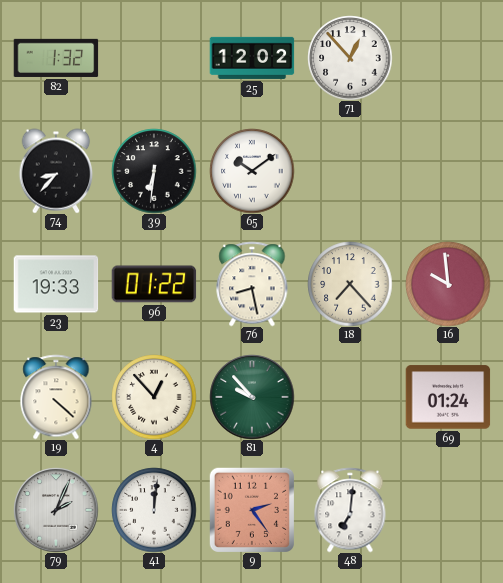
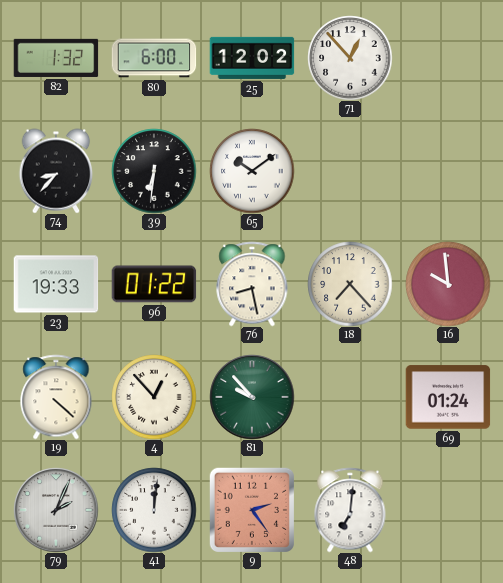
80: none -> 6:00
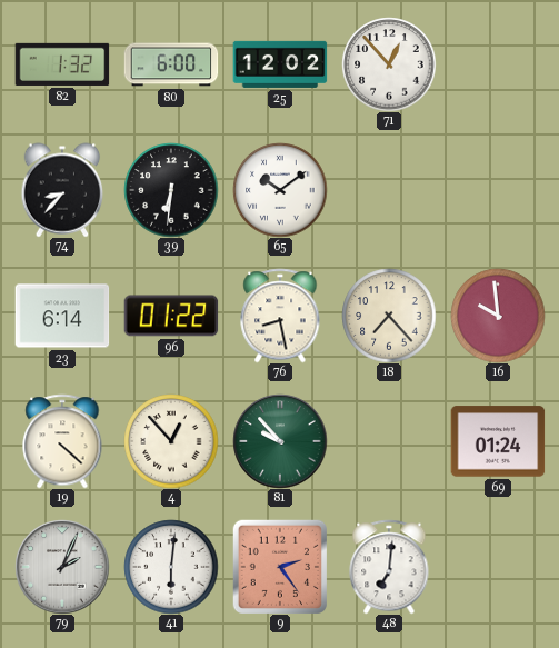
23: 19:33 -> 6:14
41: 12:01 -> 6:01
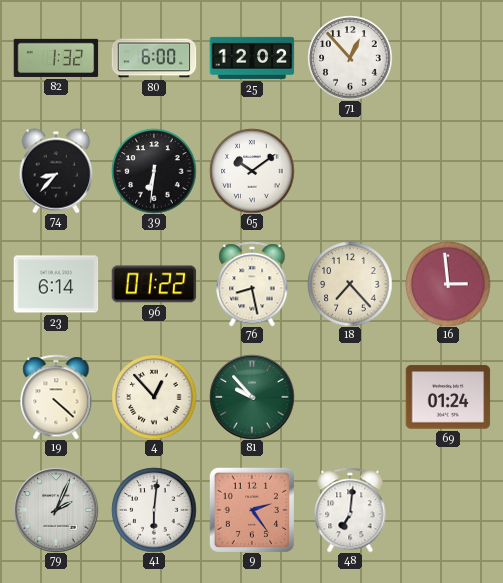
16: 9:59 -> 2:59
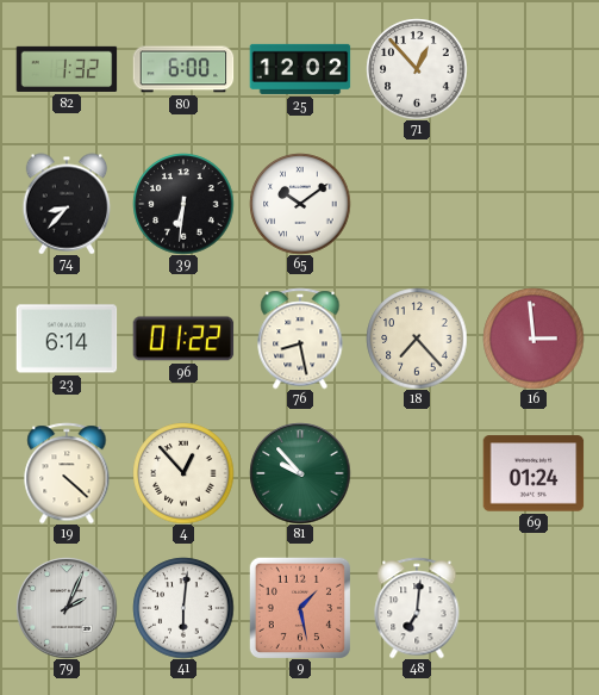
9: 2:24 -> 1:28
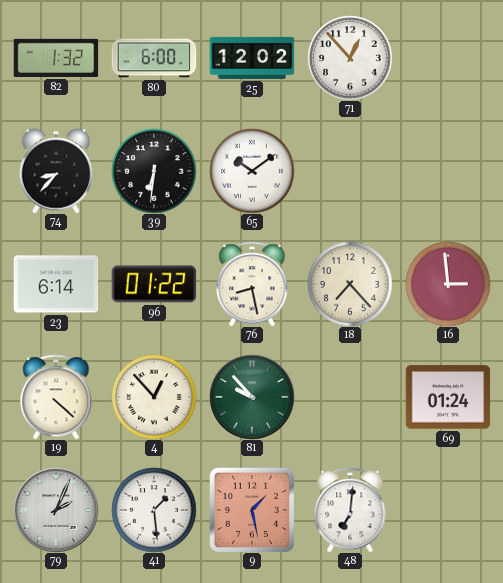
41: 6:01 -> 1:29
